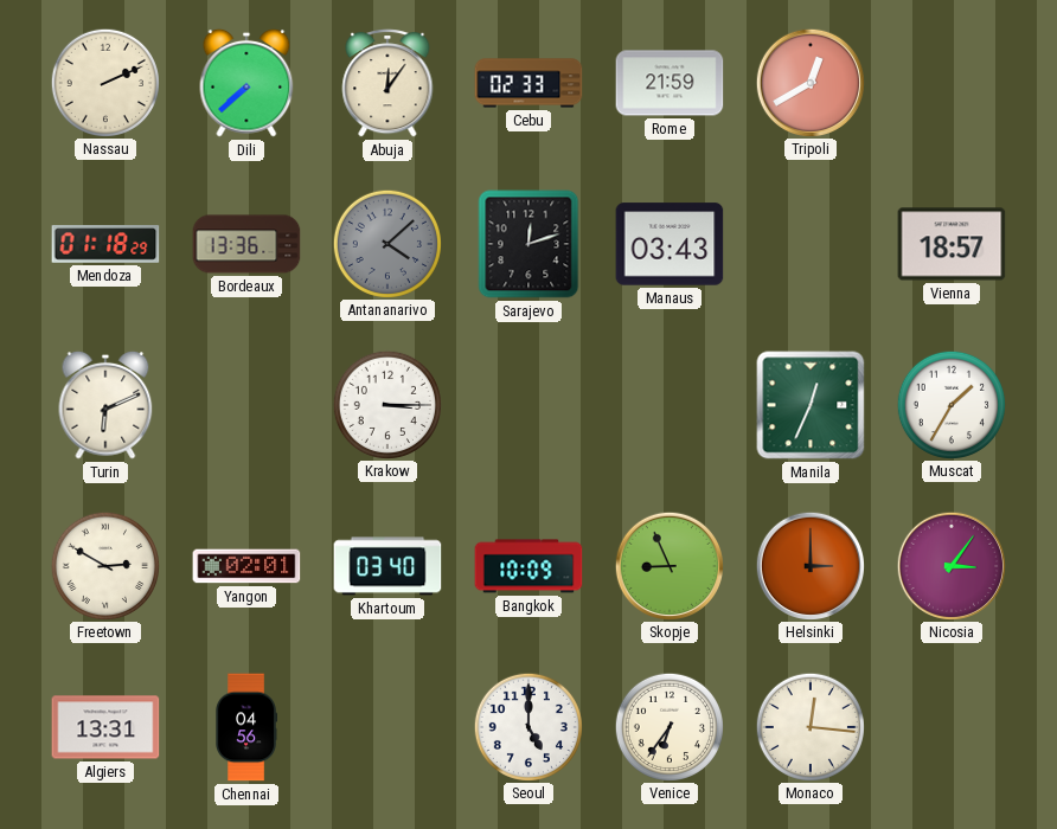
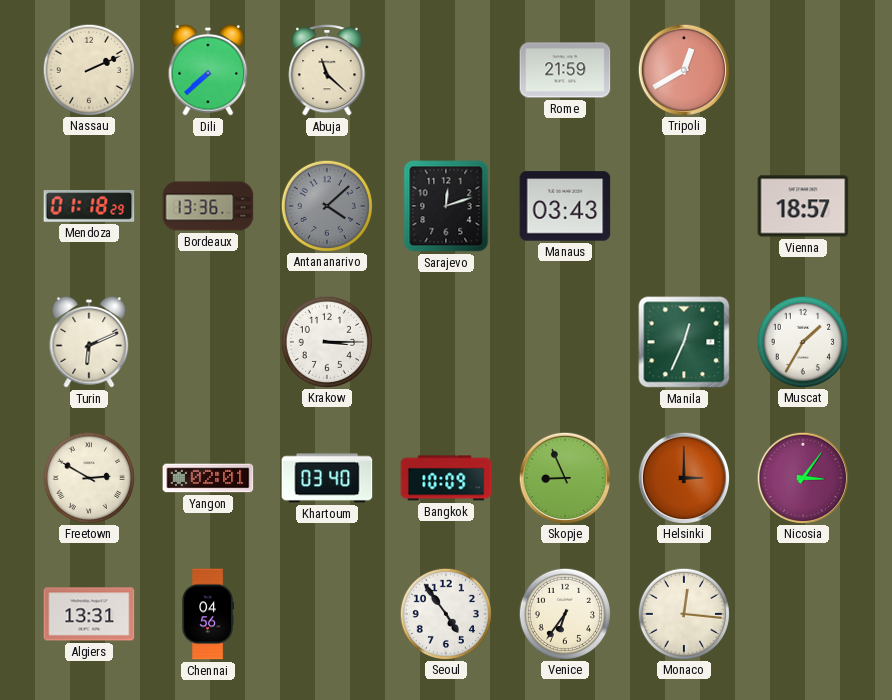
Abuja: 12:06 -> 11:22
Cebu: 02:33 -> none
Seoul: 5:00 -> 4:54
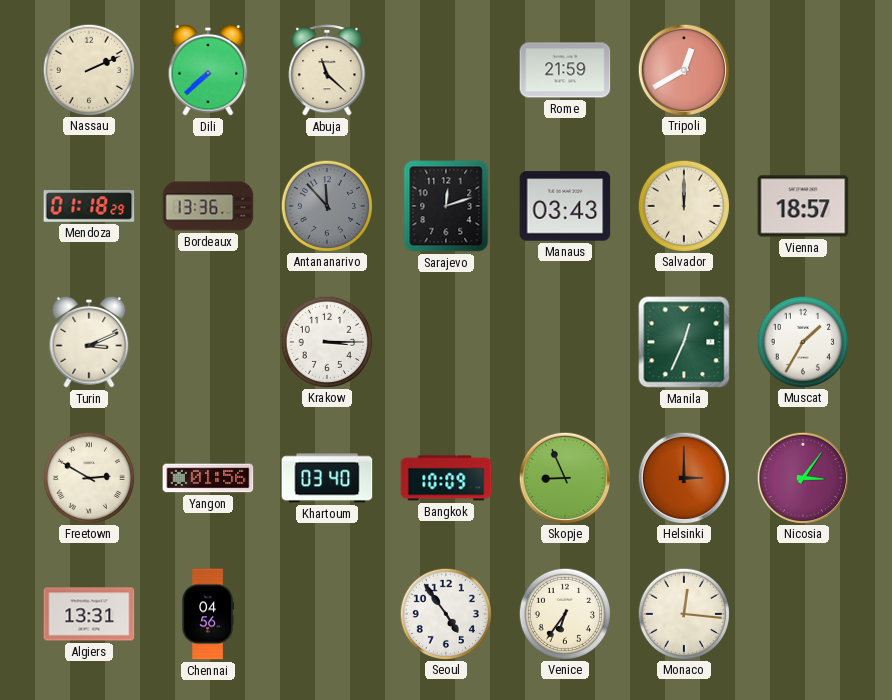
Antananarivo: 4:08 -> 11:53
Salvador: none -> 12:00
Turin: 6:11 -> 3:11
Yangon: 02:01 -> 01:56
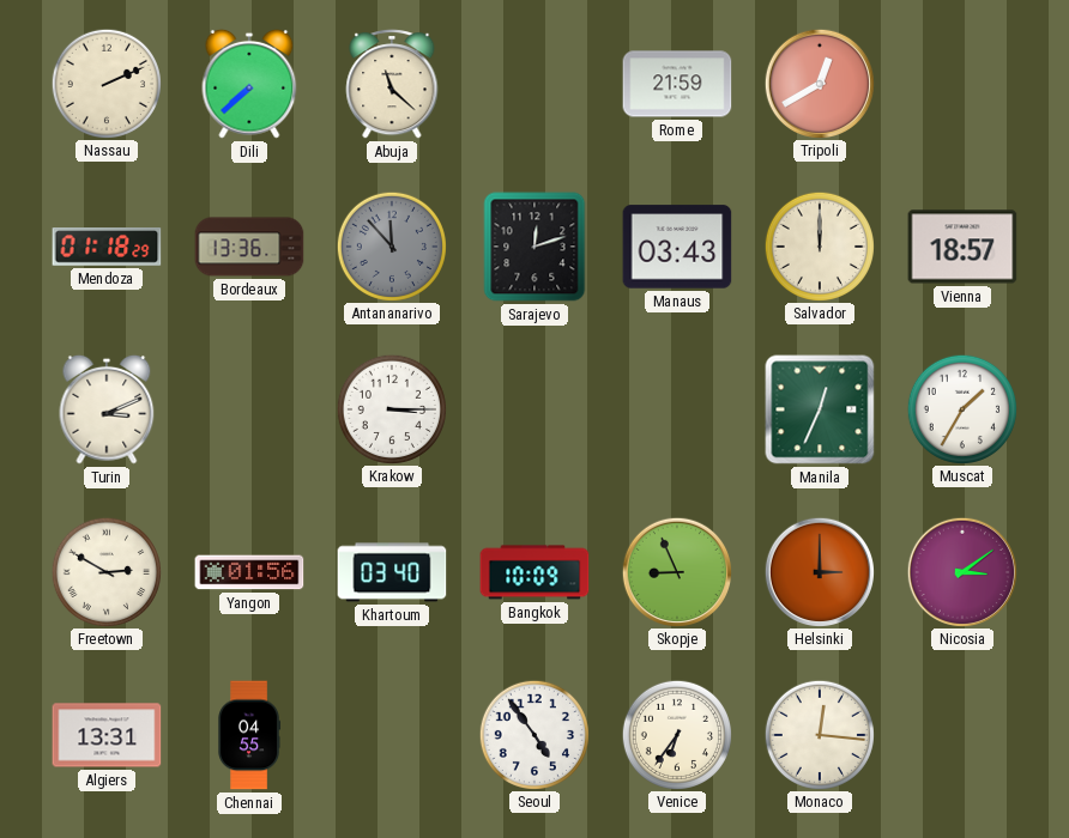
Nicosia: 3:06 -> 3:09
Chennai: 04:56 -> 04:55
